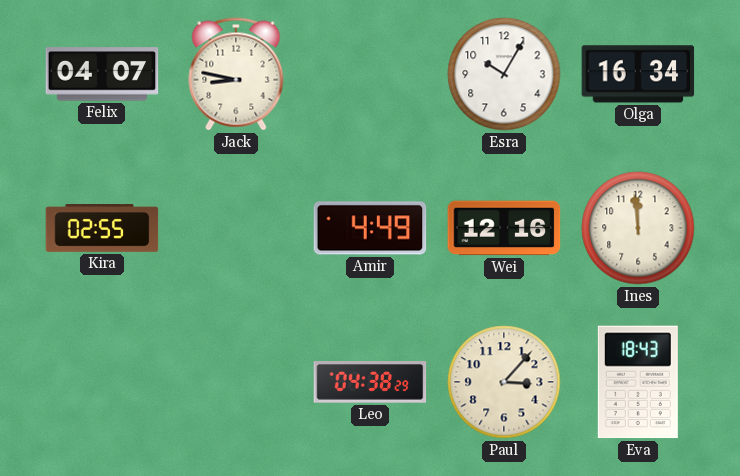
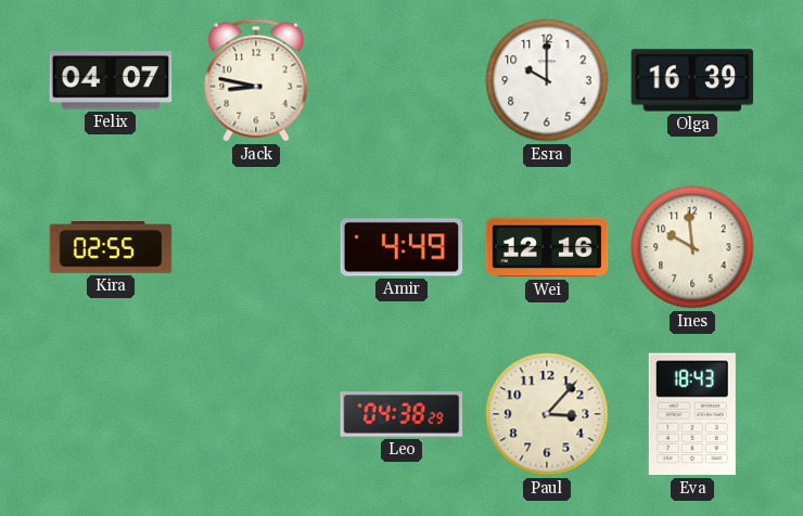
Esra: 10:05 -> 10:00
Olga: 16:34 -> 16:39
Ines: 11:59 -> 9:59
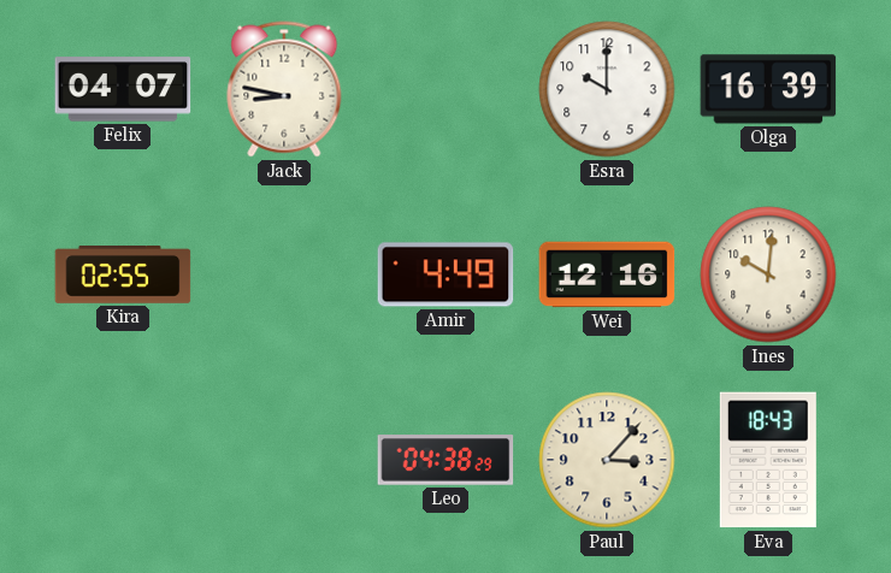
Ines: 9:59 -> 10:01
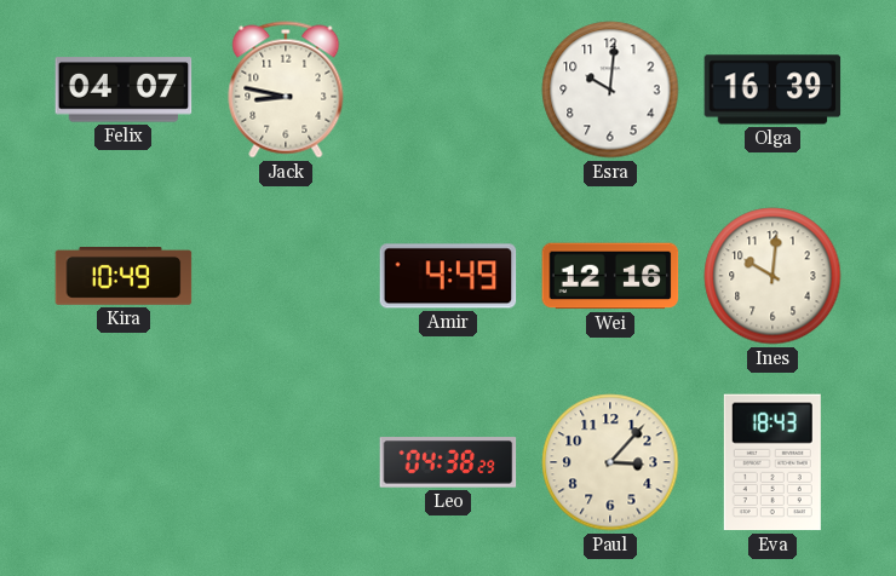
Esra: 10:00 -> 10:01
Kira: 02:55 -> 10:49
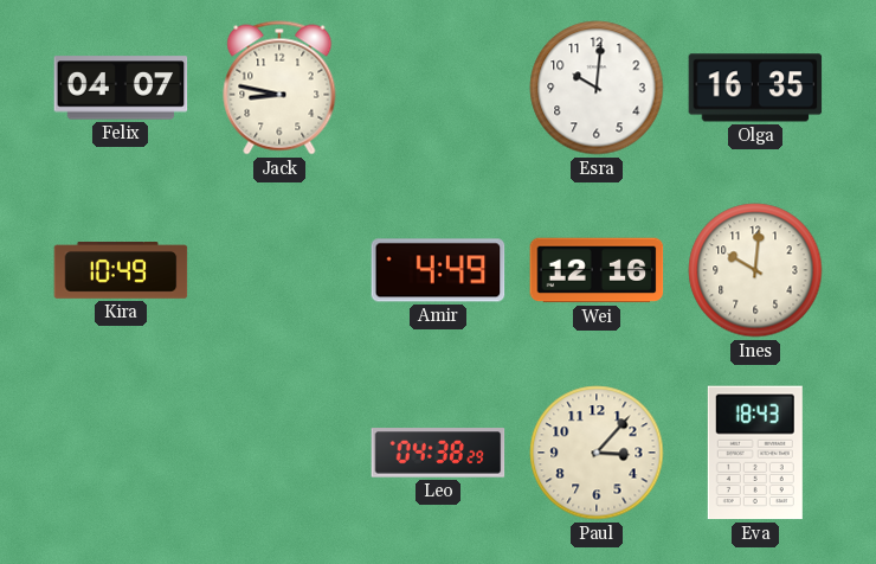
Olga: 16:39 -> 16:35
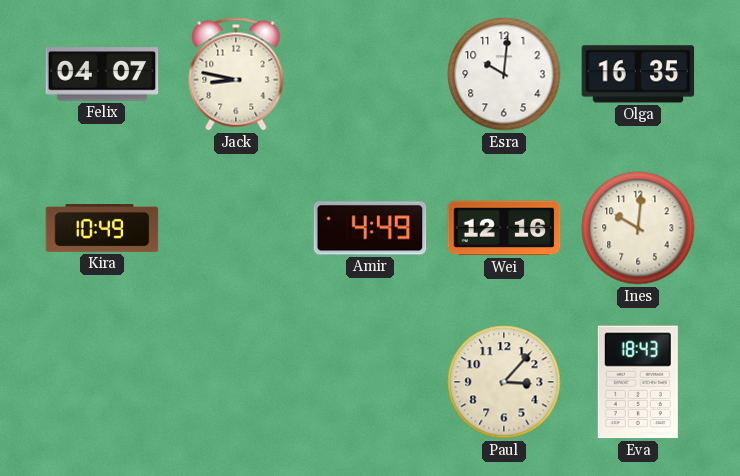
Leo: 04:38 -> none
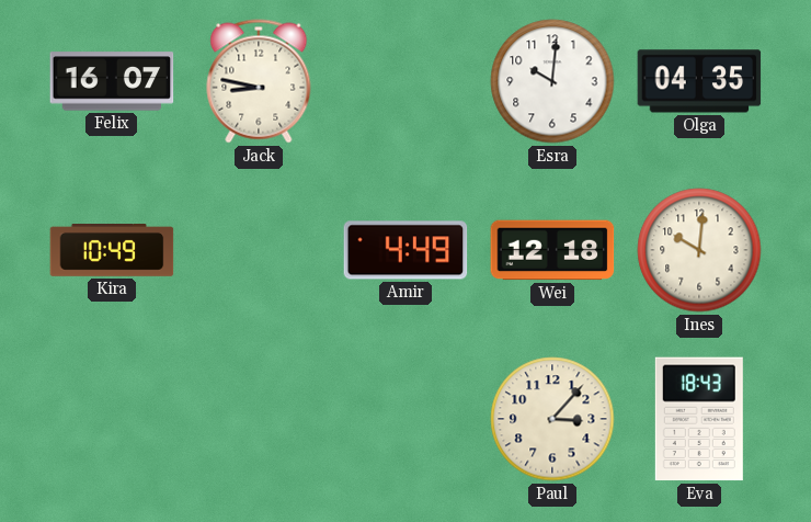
Felix: 04:07 -> 16:07
Olga: 16:35 -> 04:35
Wei: 12:16 -> 12:18
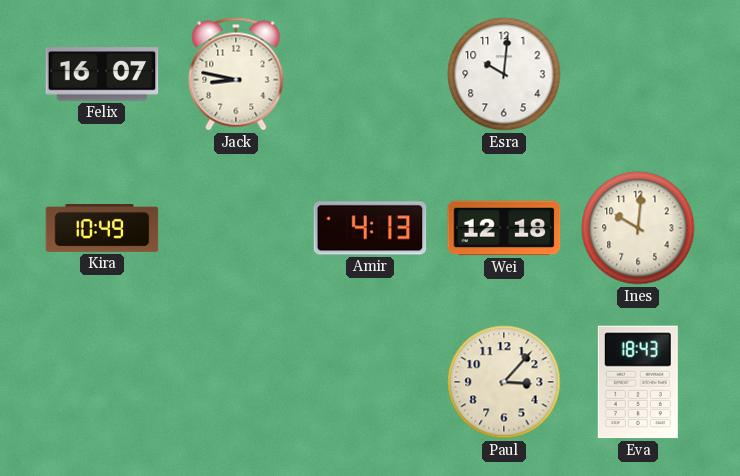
Olga: 04:35 -> none
Amir: 4:49 -> 4:13
